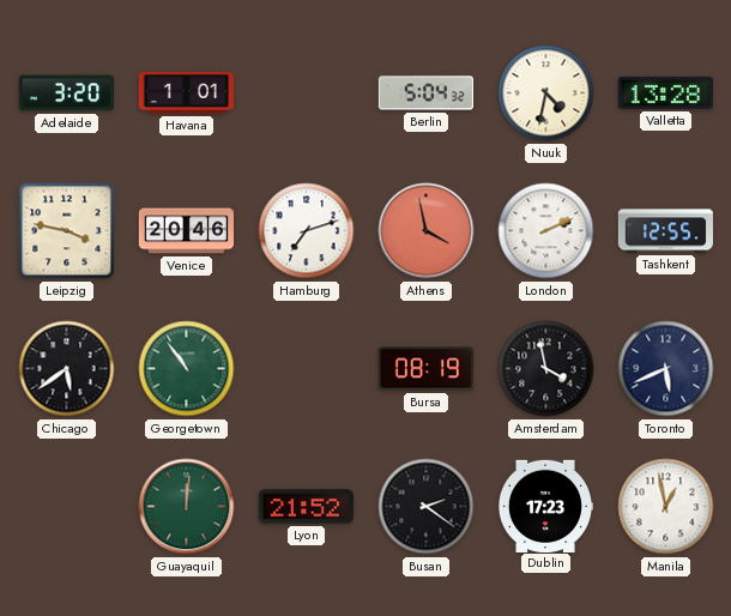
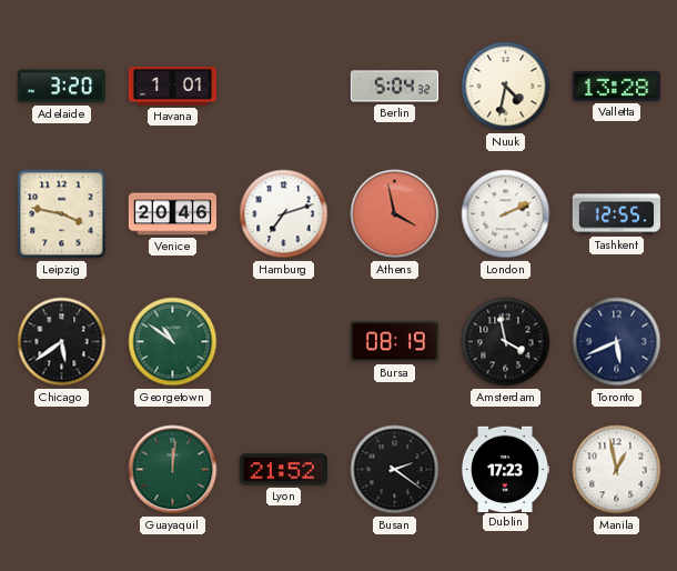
Georgetown: 10:54 -> 10:51
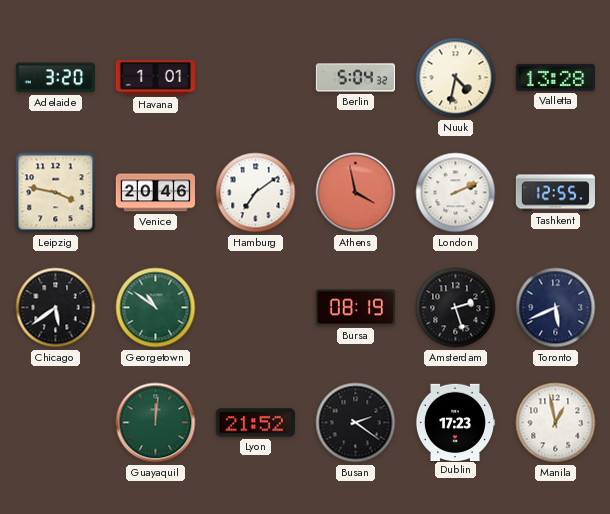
Hamburg: 7:12 -> 7:09
Amsterdam: 3:58 -> 2:27
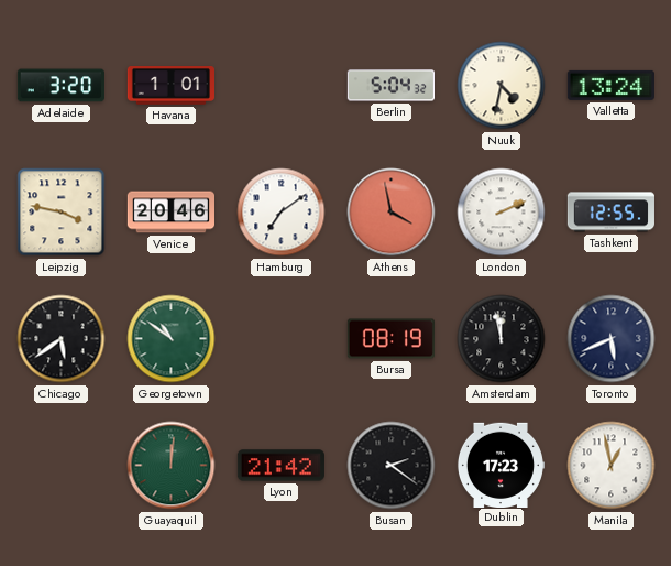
Valletta: 13:28 -> 13:24
Amsterdam: 2:27 -> 11:58
Lyon: 21:52 -> 21:42
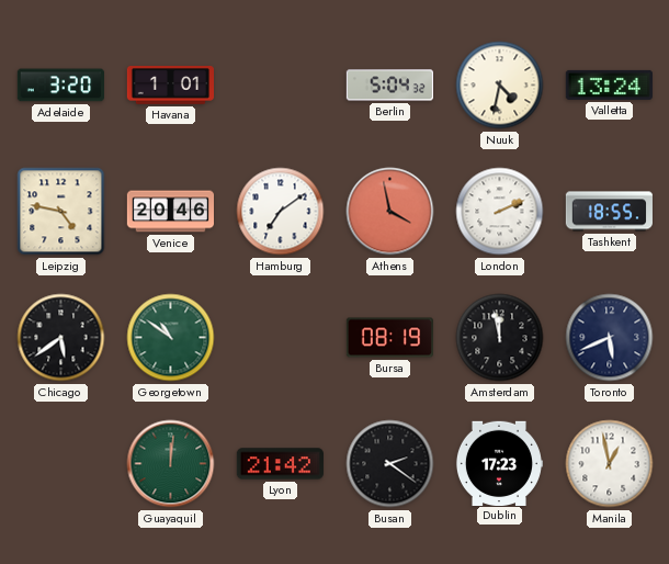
Leipzig: 3:47 -> 4:47
Tashkent: 12:55 -> 18:55
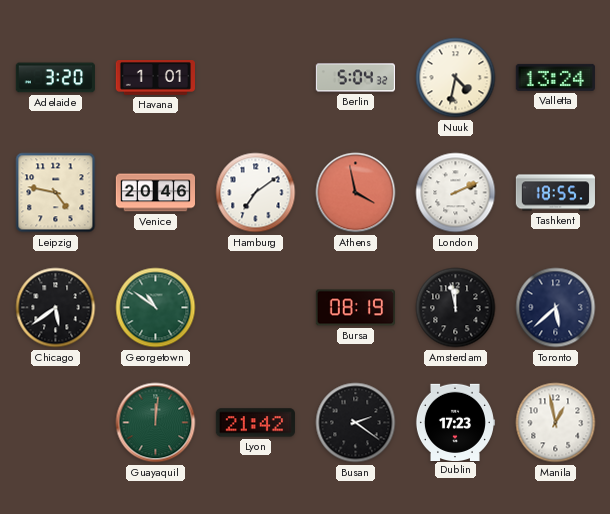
Toronto: 5:41 -> 5:38
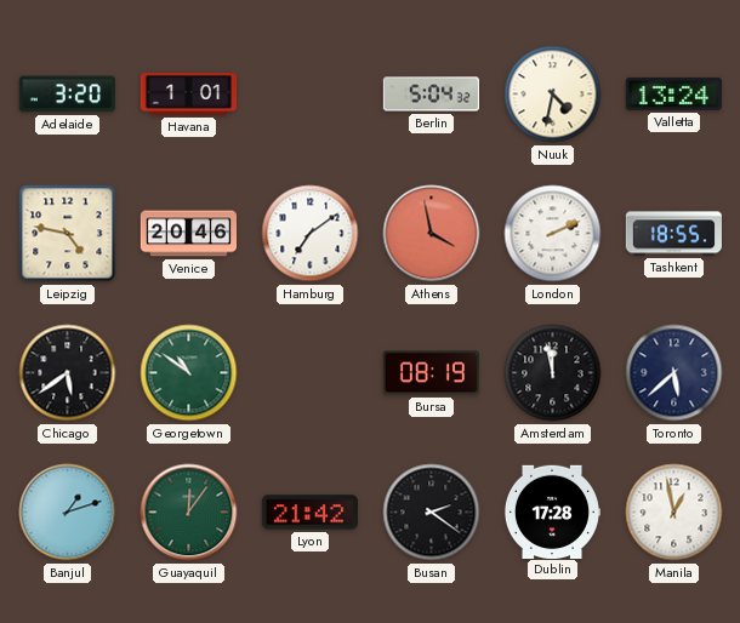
Banjul: none -> 1:12
Guayaquil: 12:01 -> 12:06
Dublin: 17:23 -> 17:28
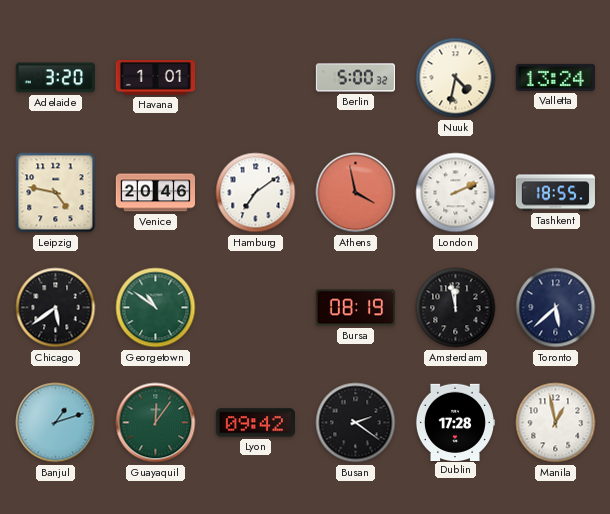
Berlin: 5:04 -> 5:00
Lyon: 21:42 -> 09:42
